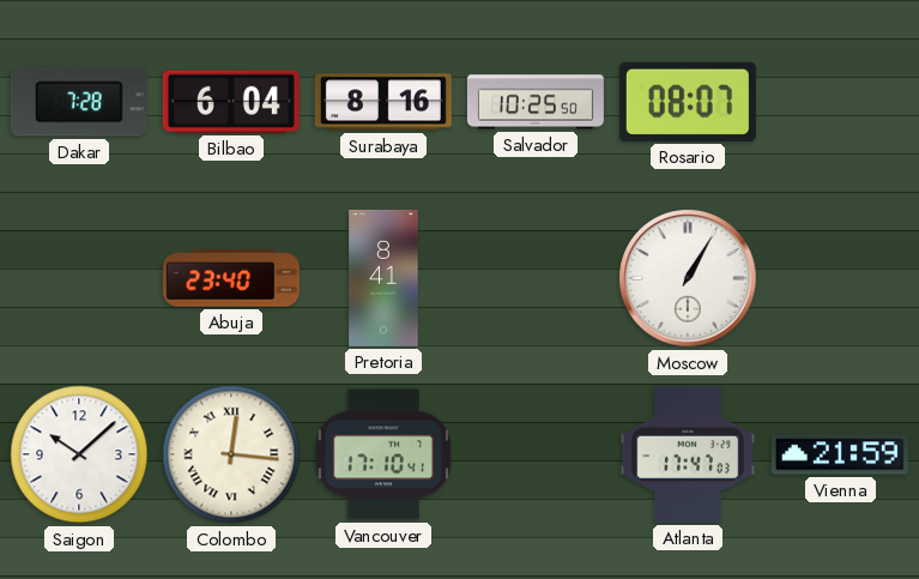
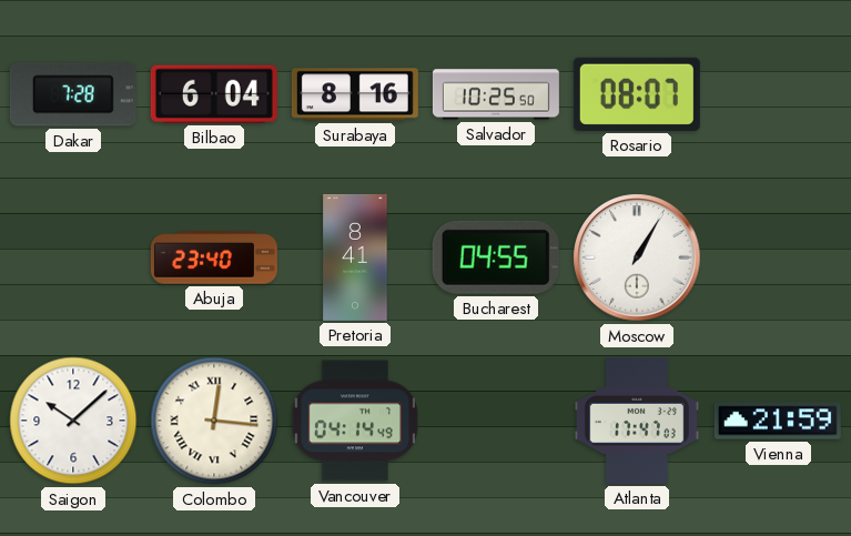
Bucharest: none -> 04:55
Vancouver: 17:10 -> 04:14
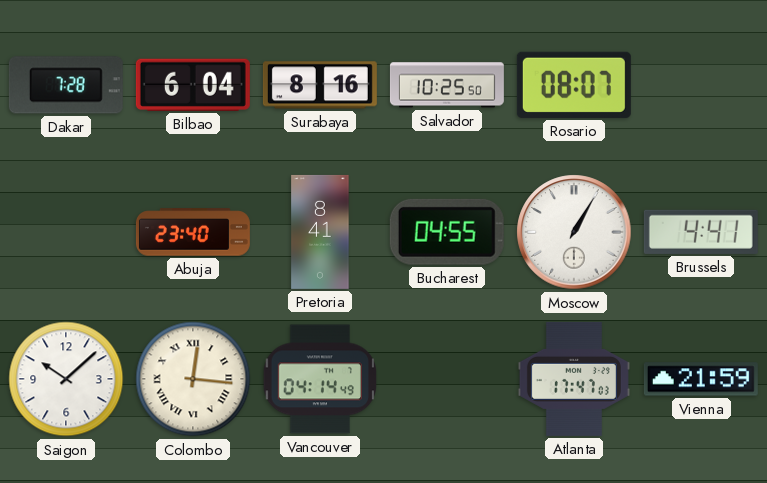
Brussels: none -> 4:41
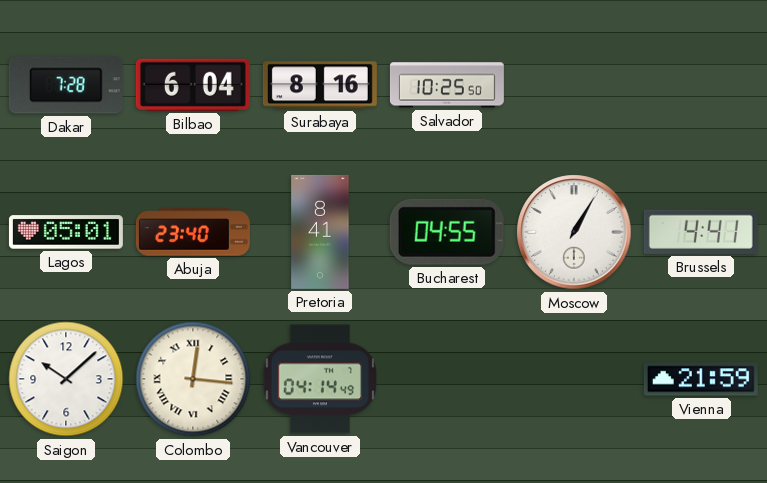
Rosario: 08:07 -> none
Lagos: none -> 05:01
Atlanta: 17:47 -> none
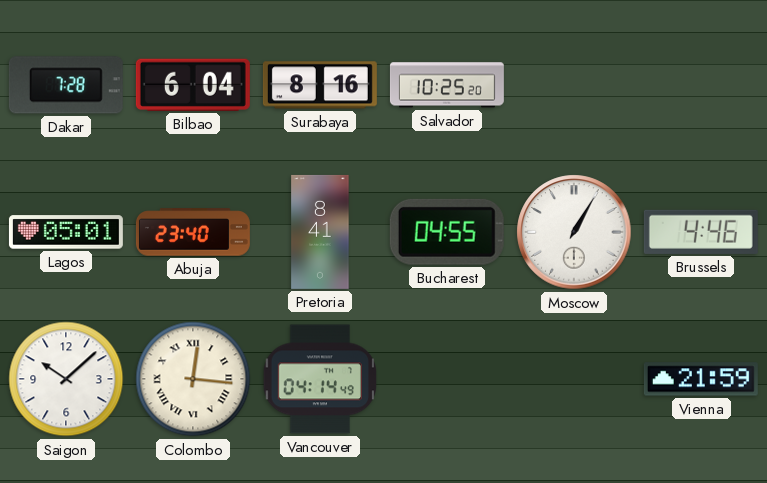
Salvador: 10:25:50 -> 10:25:20
Brussels: 4:41 -> 4:46
